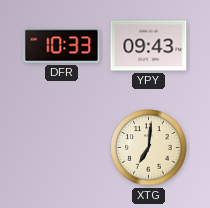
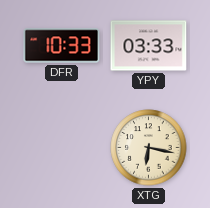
YPY: 09:43 -> 03:33
XTG: 7:01 -> 6:17
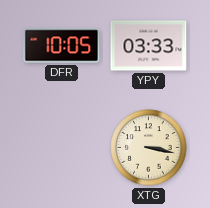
DFR: 10:33 -> 10:05
XTG: 6:17 -> 3:17
